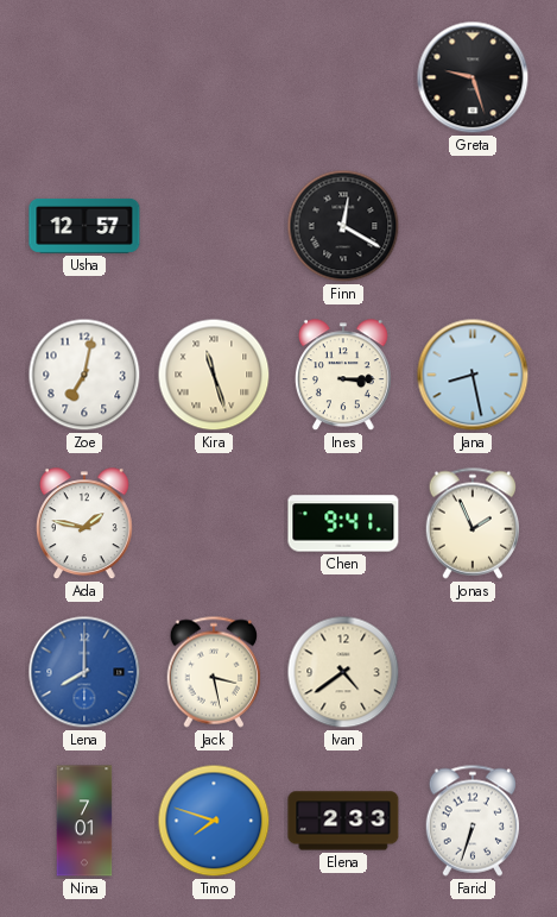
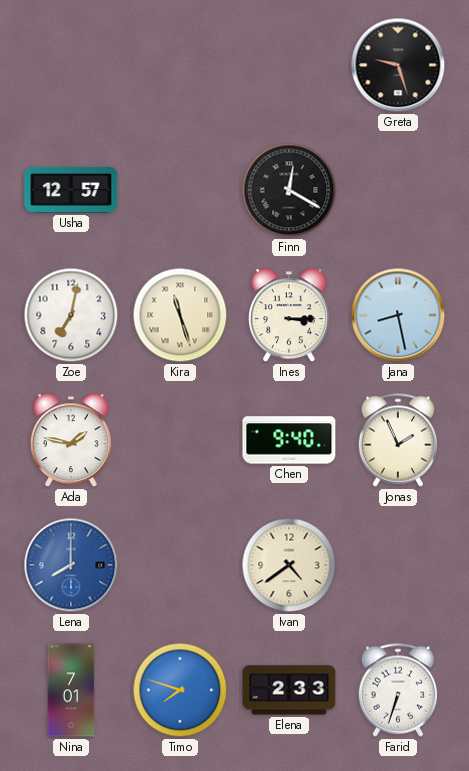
Chen: 9:41 -> 9:40
Jack: 3:28 -> none
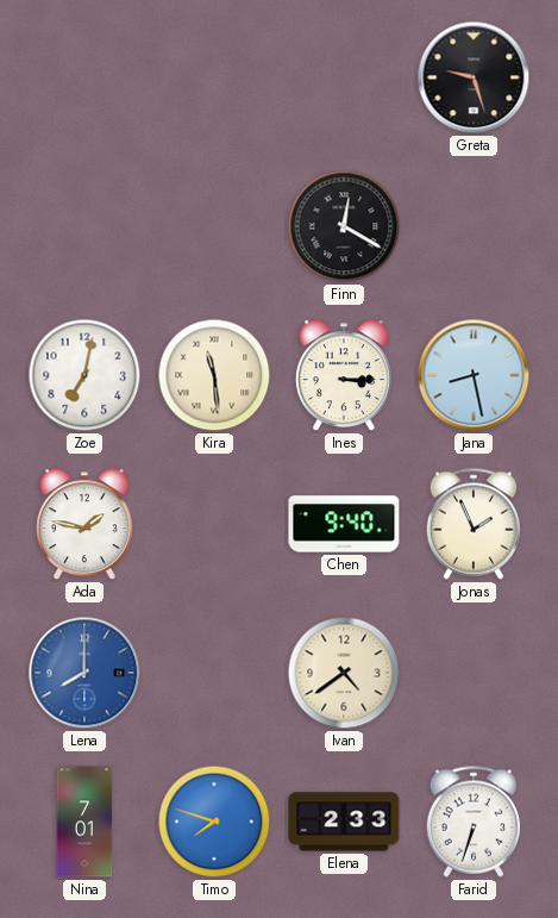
Usha: 12:57 -> none
Kira: 11:27 -> 11:29
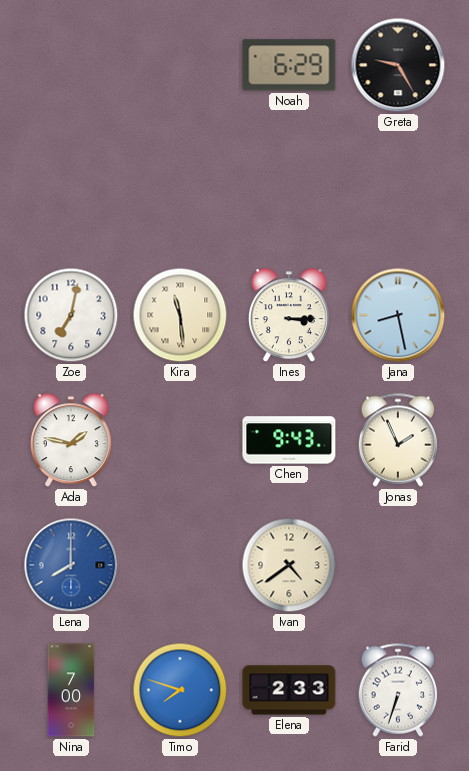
Noah: none -> 6:29
Greta: 9:27 -> 9:25
Finn: 12:20 -> none
Chen: 9:40 -> 9:43
Nina: 7:01 -> 7:00
